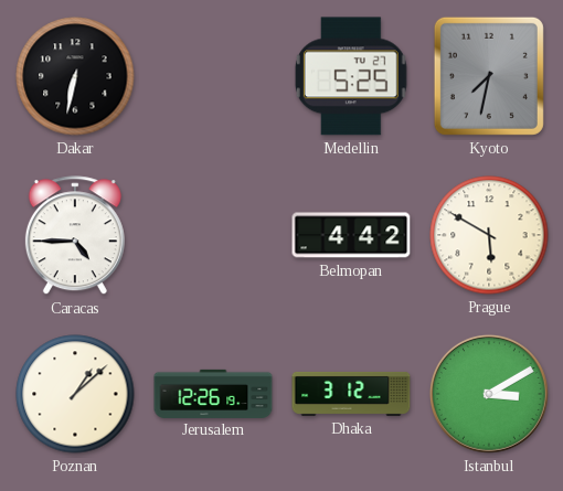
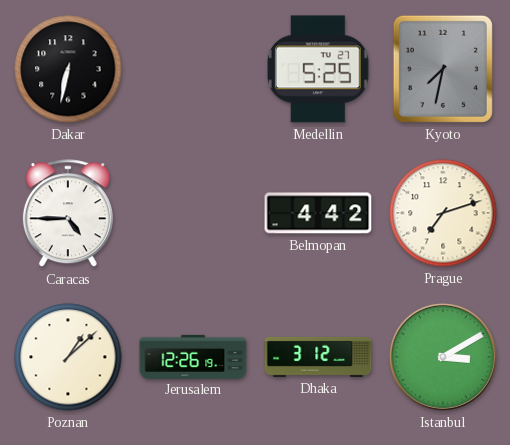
Prague: 5:50 -> 7:12
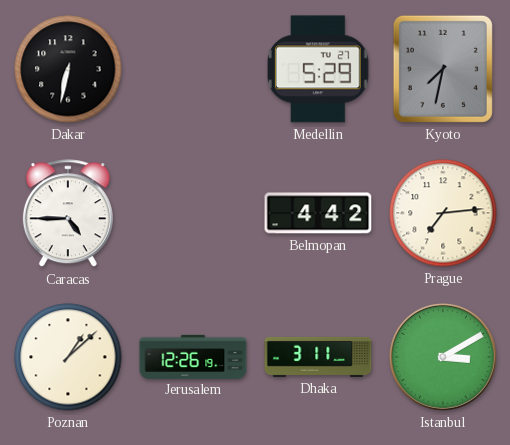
Medellin: 5:25 -> 5:29
Prague: 7:12 -> 7:14
Dhaka: 3:12 -> 3:11
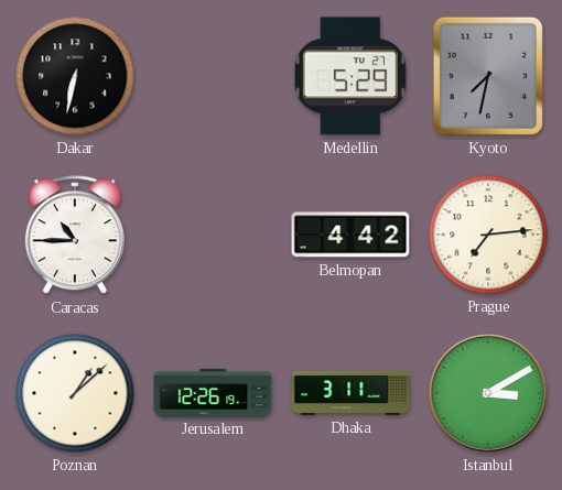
Caracas: 4:45 -> 10:45
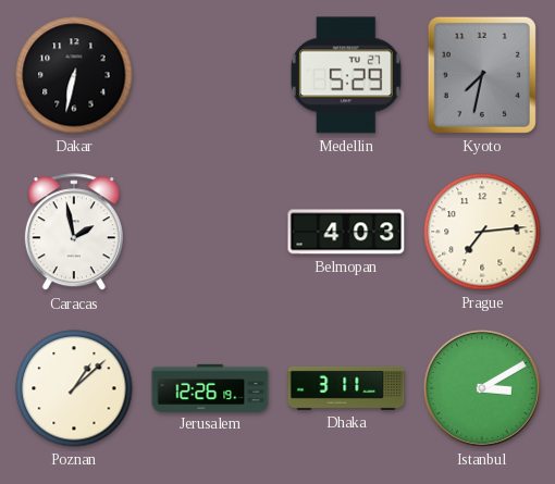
Caracas: 10:45 -> 1:58
Belmopan: 4:42 -> 4:03
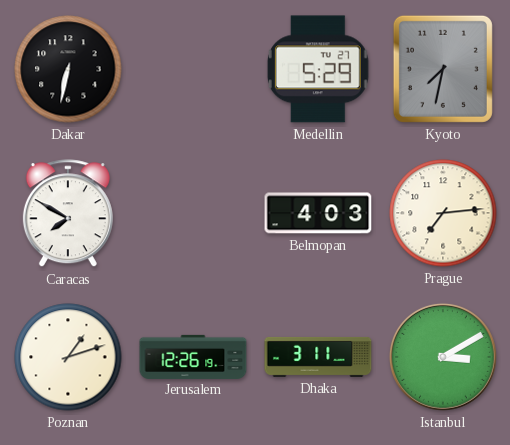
Caracas: 1:58 -> 7:50
Poznan: 1:08 -> 1:12
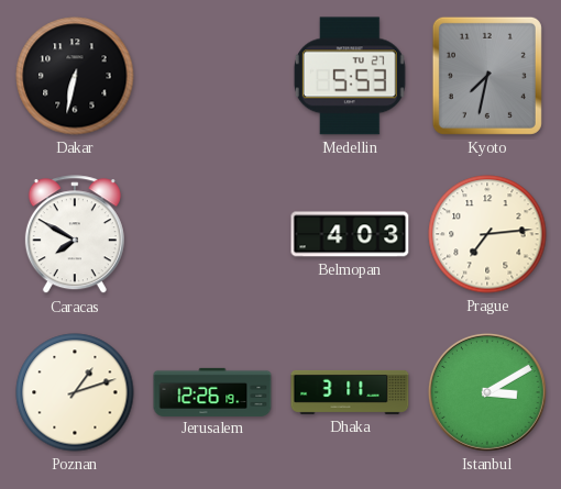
Medellin: 5:29 -> 5:53
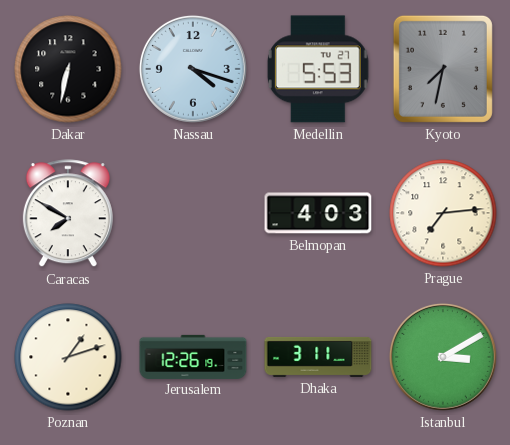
Nassau: none -> 4:18
